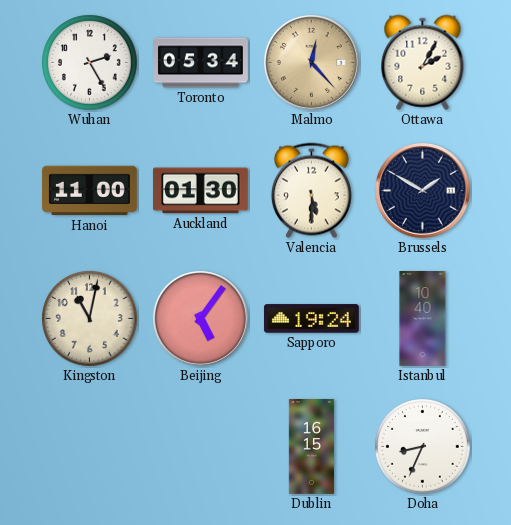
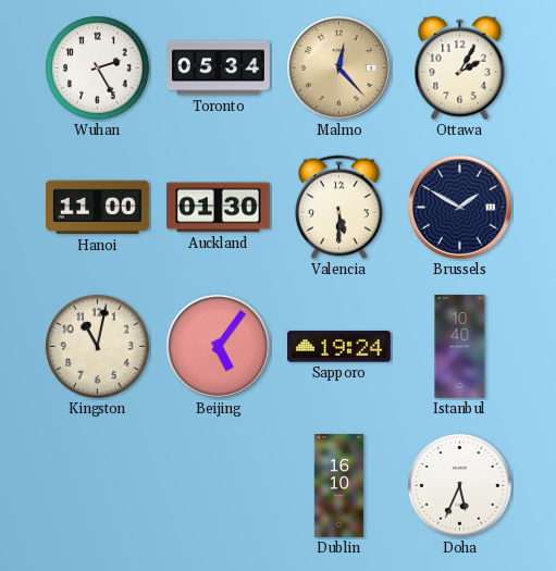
Dublin: 16:15 -> 16:10
Doha: 8:34 -> 5:34
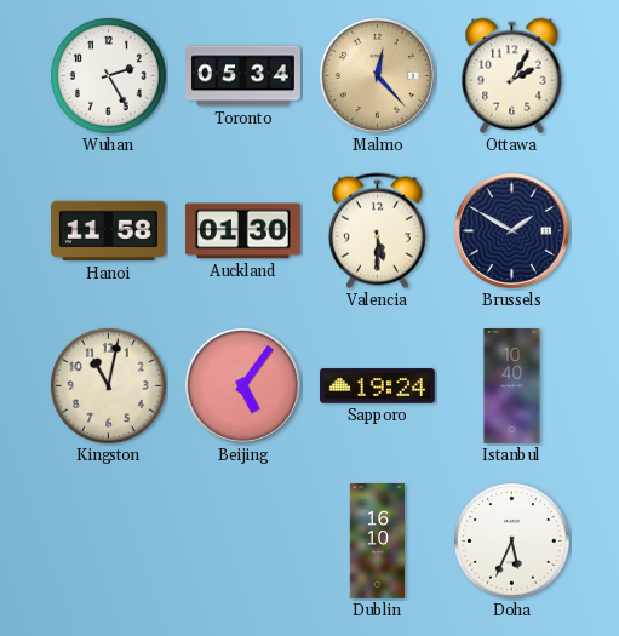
Hanoi: 11:00 -> 11:58
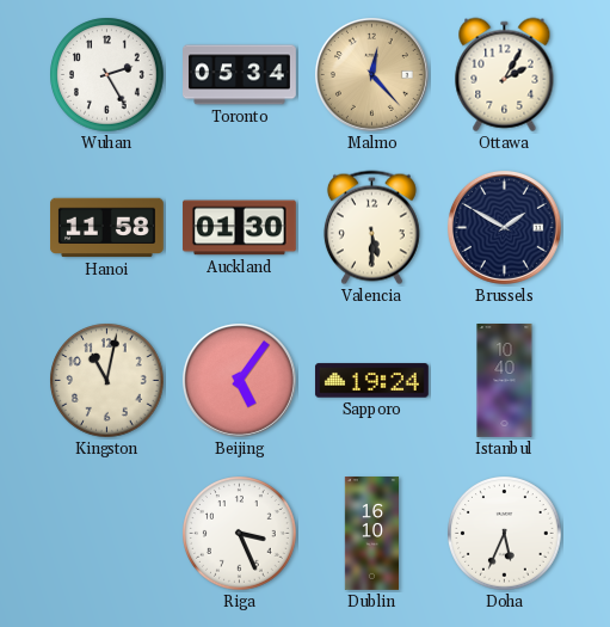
Riga: none -> 3:26
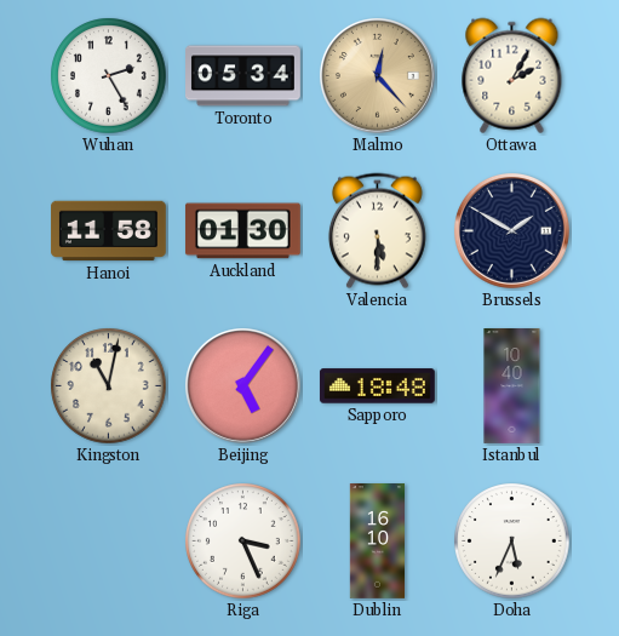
Sapporo: 19:24 -> 18:48
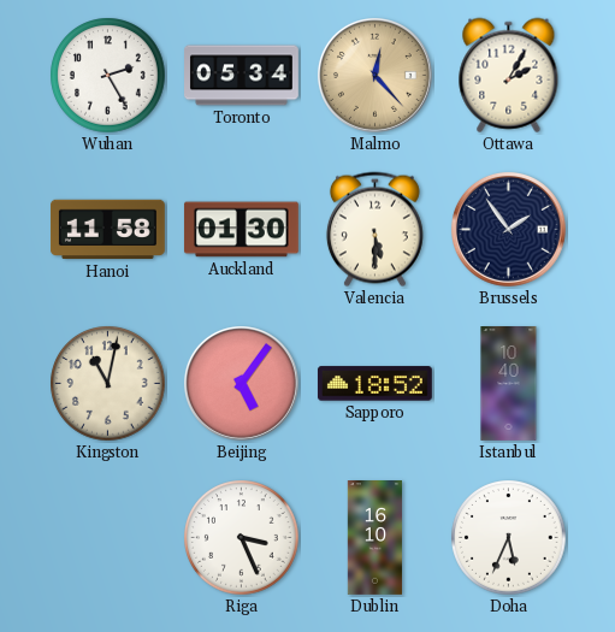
Brussels: 1:50 -> 1:54
Sapporo: 18:48 -> 18:52
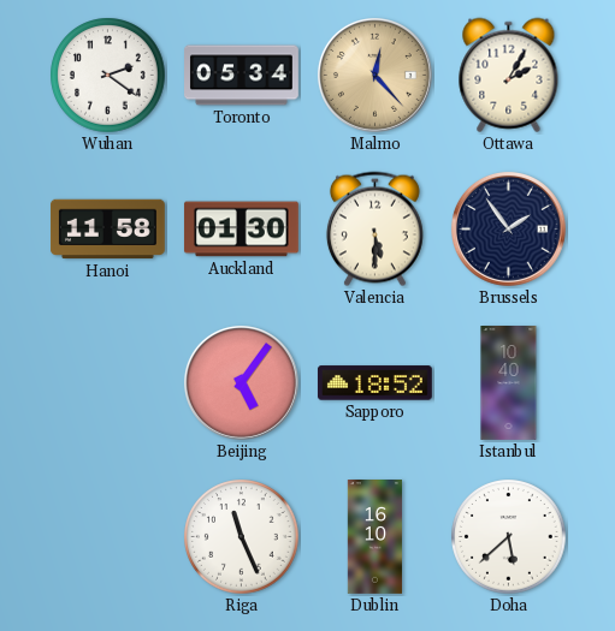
Wuhan: 2:25 -> 2:21
Kingston: 11:02 -> none
Riga: 3:26 -> 11:26
Doha: 5:34 -> 5:38
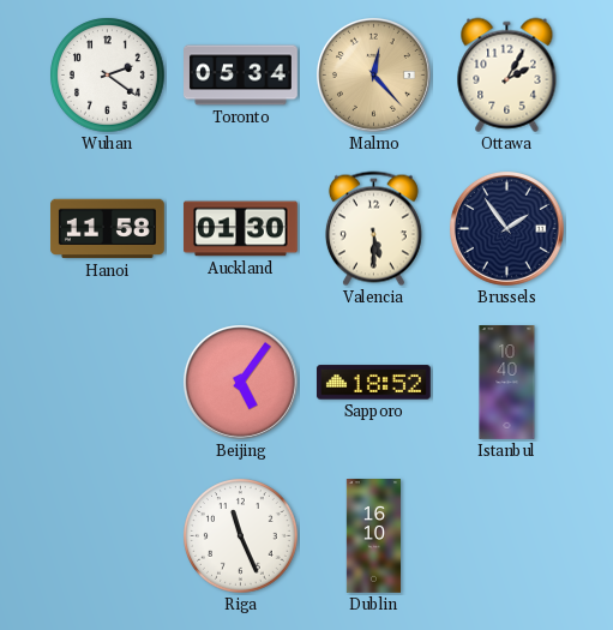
Doha: 5:38 -> none
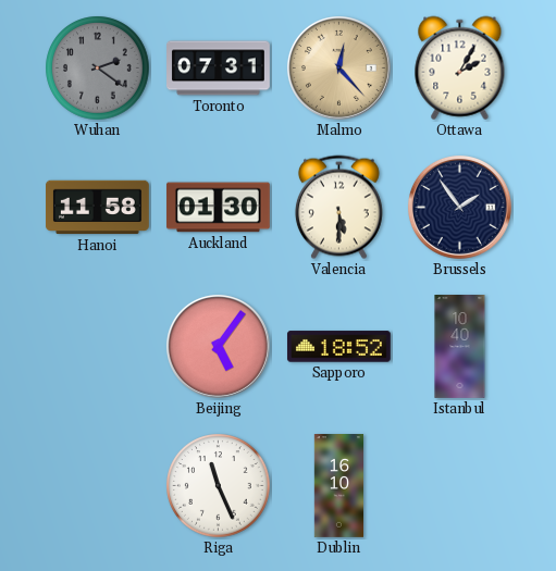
Wuhan dial: white -> grey
Toronto: 05:34 -> 07:31
